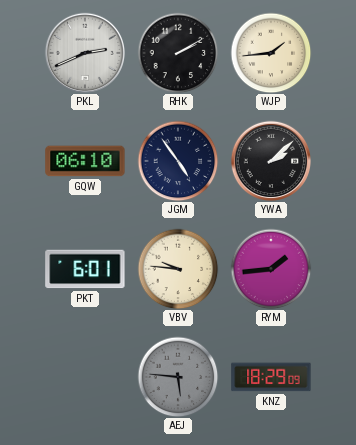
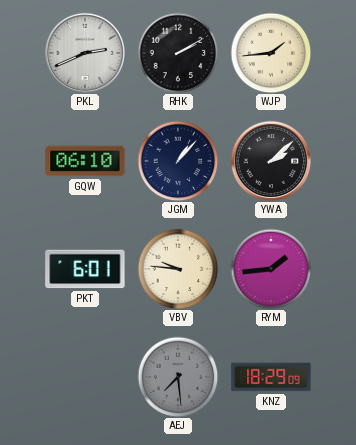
JGM: 4:54 -> 1:07
AEJ: 5:46 -> 7:29
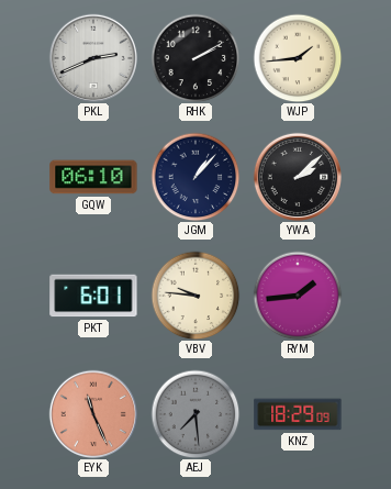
EYK: none -> 11:26
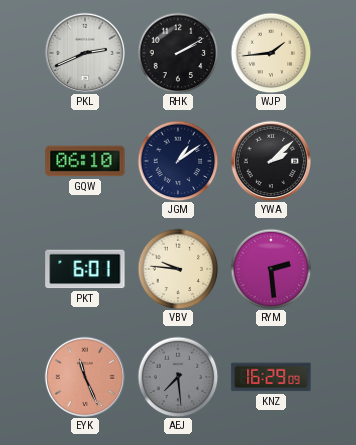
JGM: 1:07 -> 1:09
RYM: 1:44 -> 2:29
KNZ: 18:29 -> 16:29
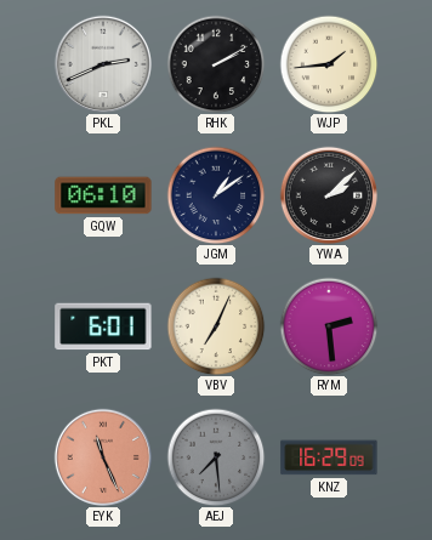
VBV: 9:46 -> 7:04
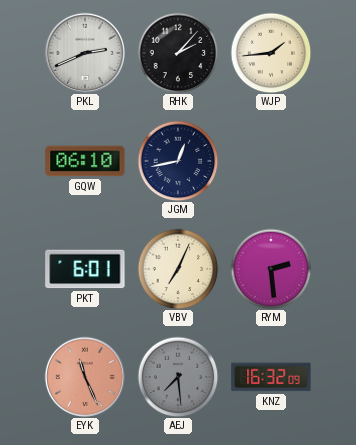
RHK: 2:10 -> 2:07
JGM: 1:09 -> 12:43
YWA: 2:08 -> none
KNZ: 16:29 -> 16:32
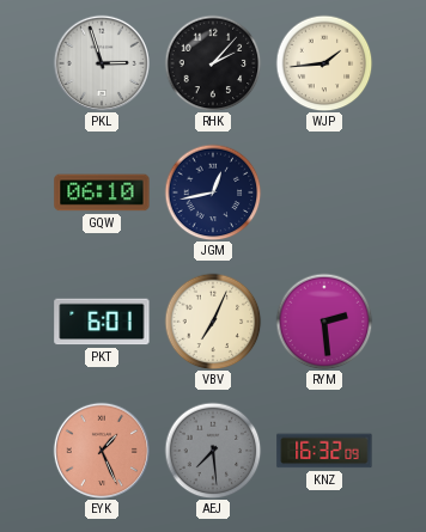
PKL: 2:41 -> 2:57
EYK: 11:26 -> 1:26
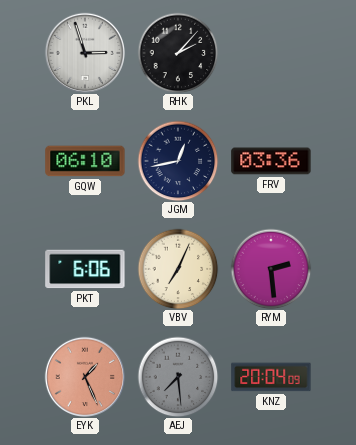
WJP: 1:44 -> none
FRV: none -> 03:36
PKT: 6:01 -> 6:06
KNZ: 16:32 -> 20:04
